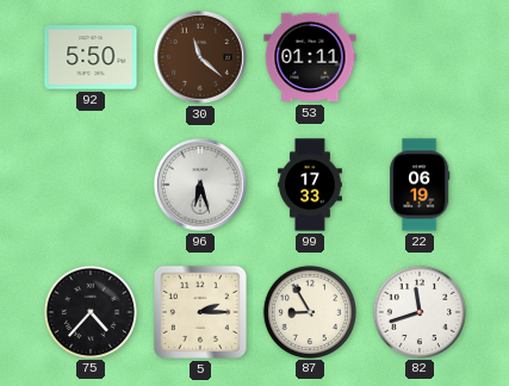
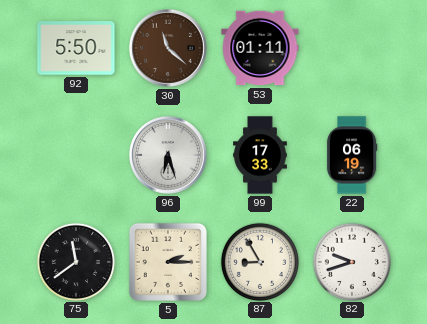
75: 4:37 -> 11:39
82: 11:42 -> 9:42
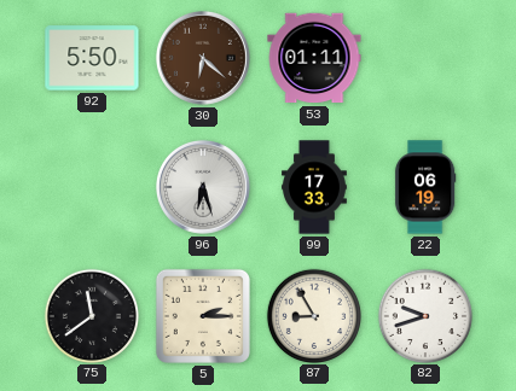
30: 11:22 -> 6:22
